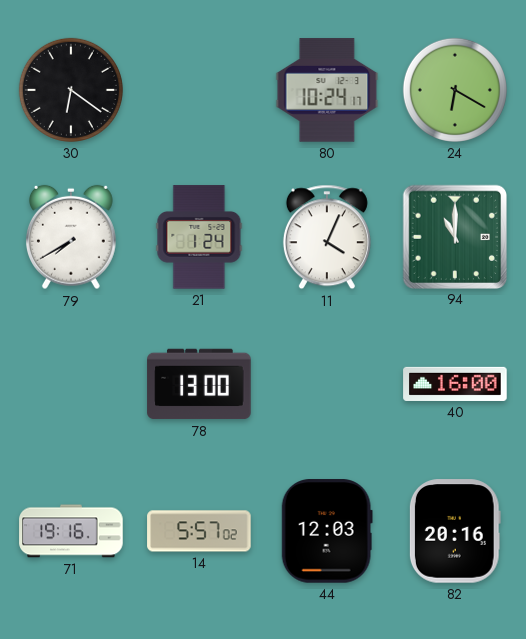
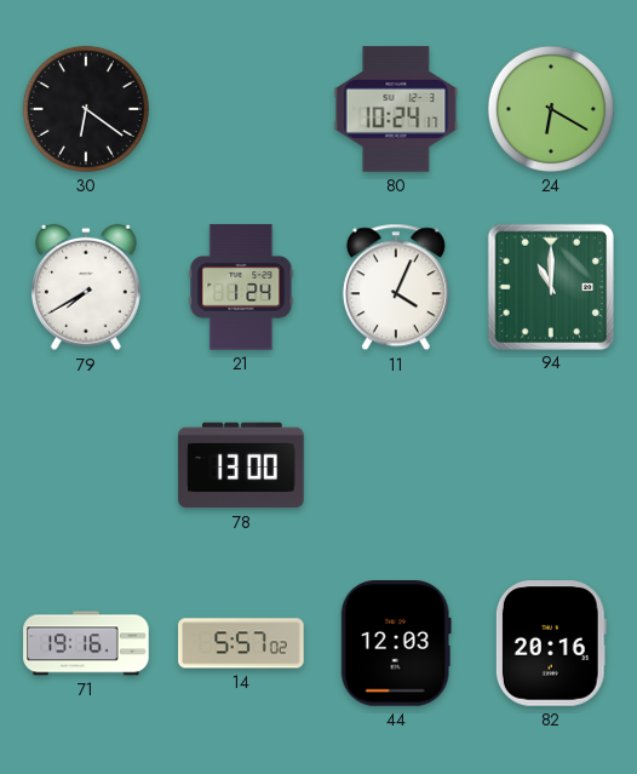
40: 16:00 -> none
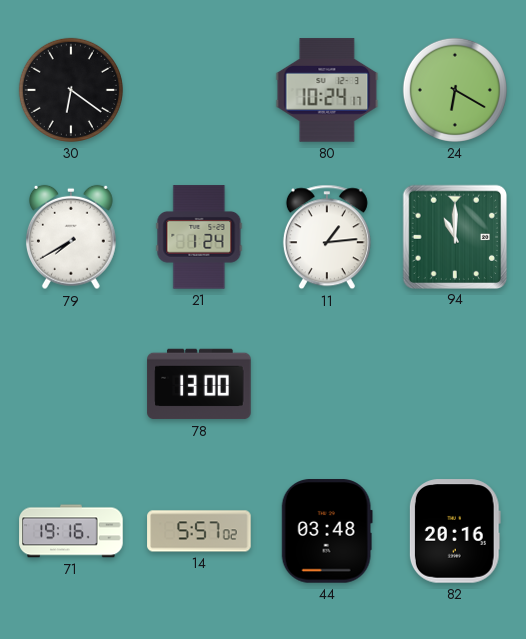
11: 4:04 -> 1:14
44: 12:03 -> 03:48
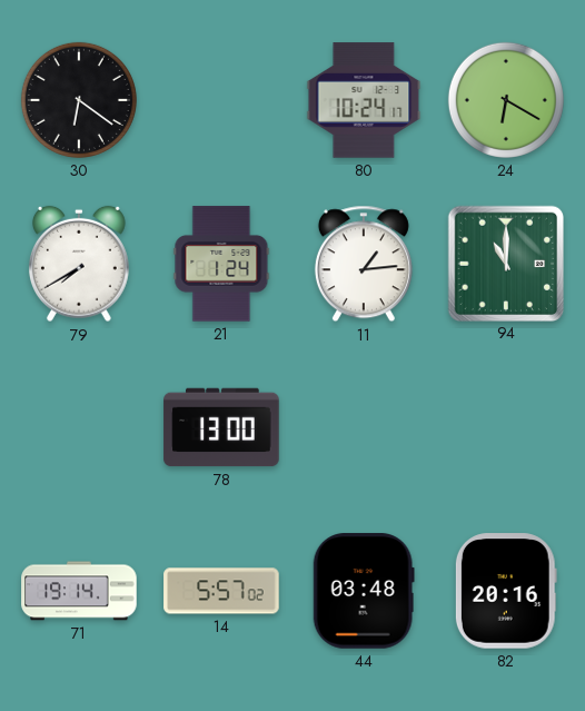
71: 19:16 -> 19:14
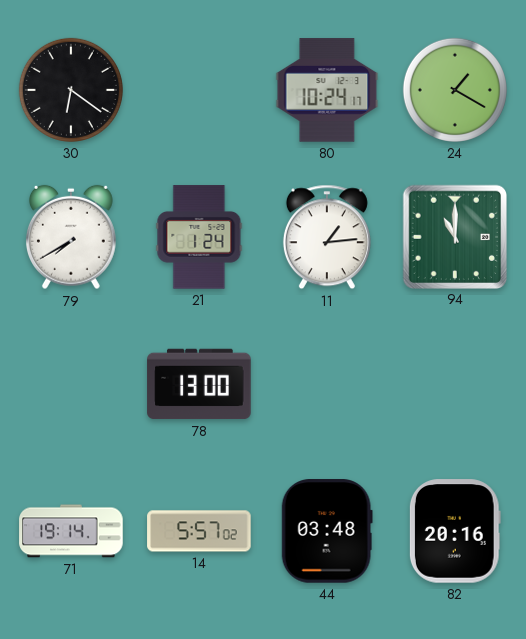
24: 6:20 -> 1:20
